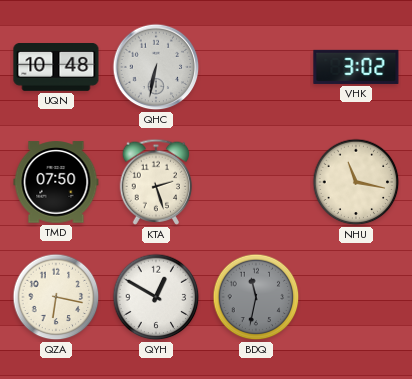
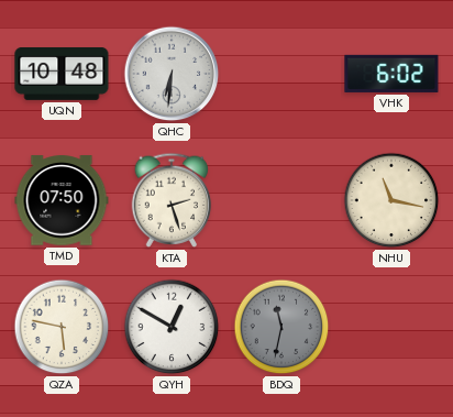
QHC: 6:32 -> 6:31
VHK: 3:02 -> 6:02
QZA: 6:17 -> 5:47
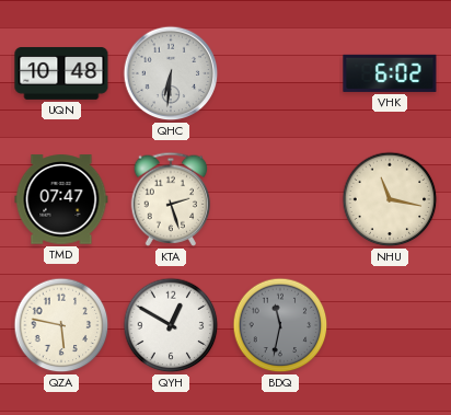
TMD: 07:50 -> 07:47
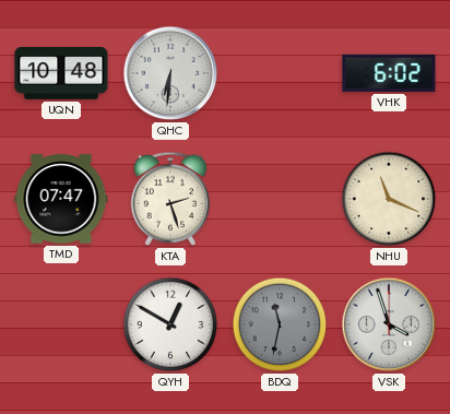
NHU: 11:17 -> 11:19
QZA: 5:47 -> none
VSK: none -> 3:57
